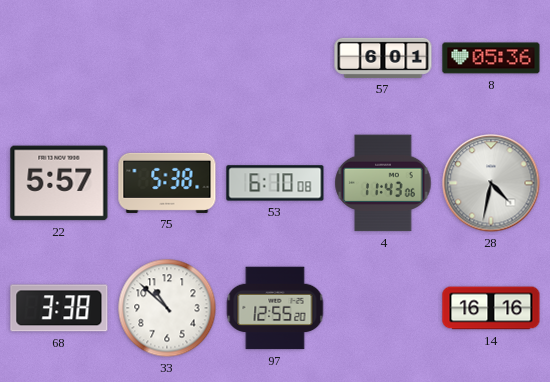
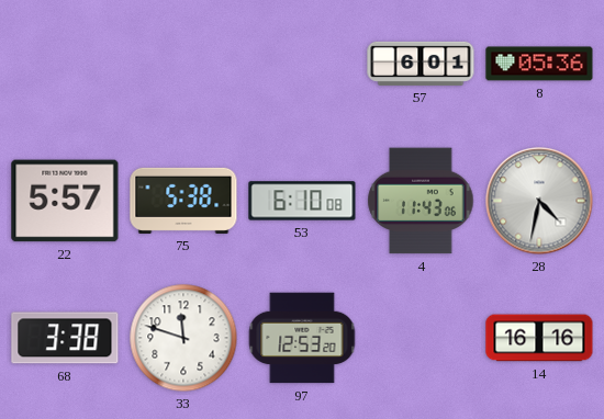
33: 10:52 -> 11:48
97: 12:55 -> 12:53
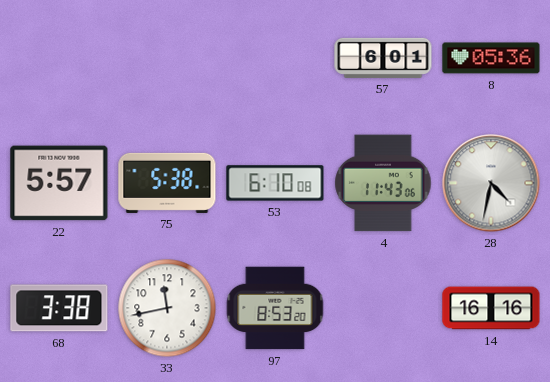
33: 11:48 -> 11:43
97: 12:53 -> 8:53
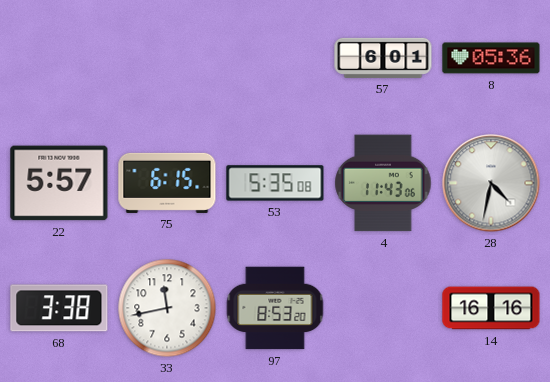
75: 5:38 -> 6:15
53: 6:10 -> 5:35
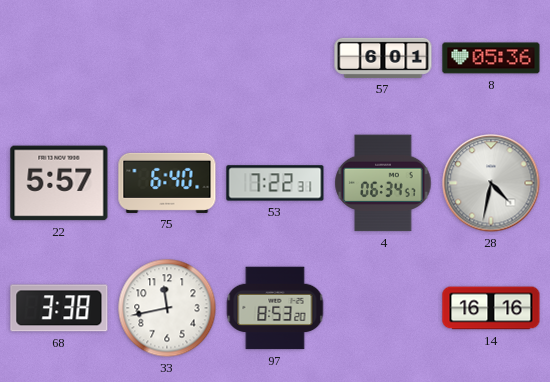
75: 6:15 -> 6:40
53: 5:35 -> 7:22
4: 11:43 -> 06:34
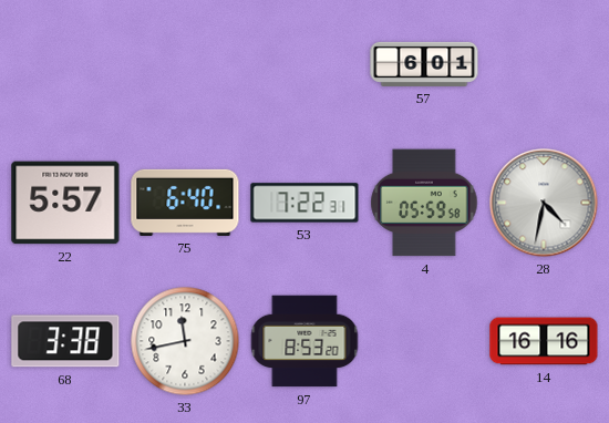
8: 05:36 -> none
4: 06:34 -> 05:59
